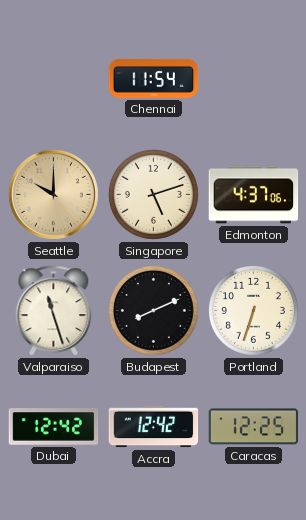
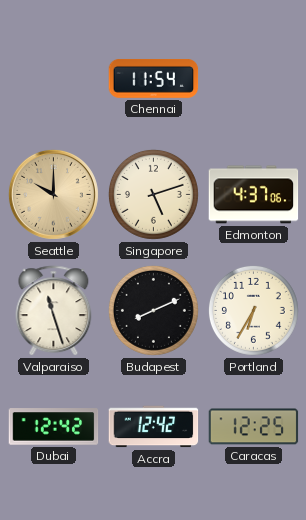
Portland: 6:33 -> 6:35
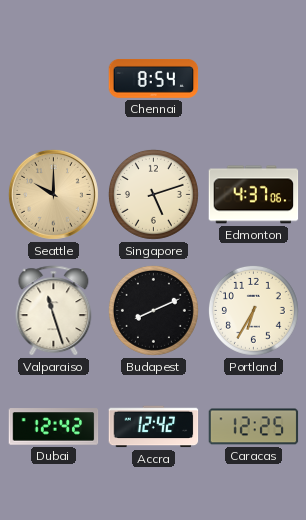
Chennai: 11:54 -> 8:54
